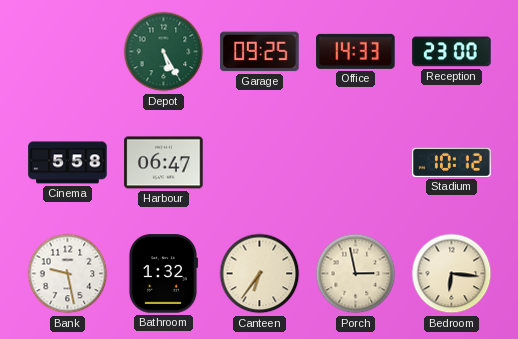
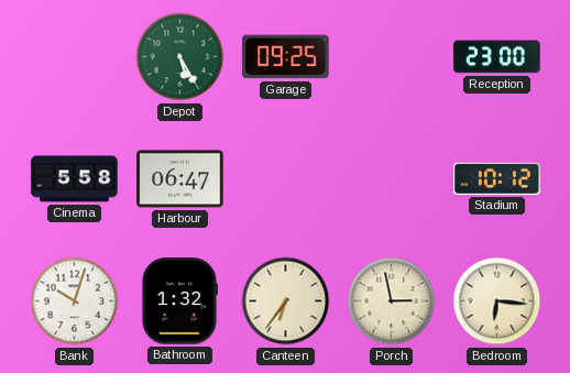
Office: 14:33 -> none
Bank: 9:28 -> 10:03
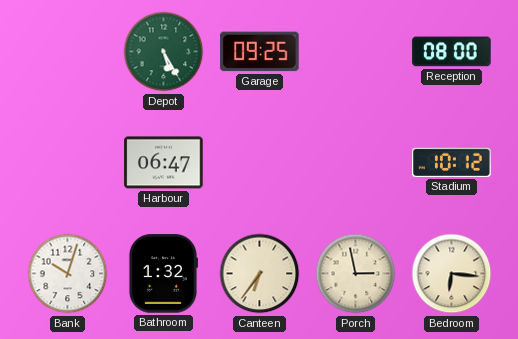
Reception: 23:00 -> 08:00
Cinema: 5:58 -> none
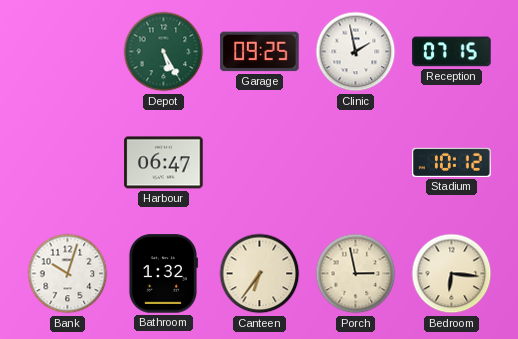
Clinic: none -> 1:58
Reception: 08:00 -> 07:15
